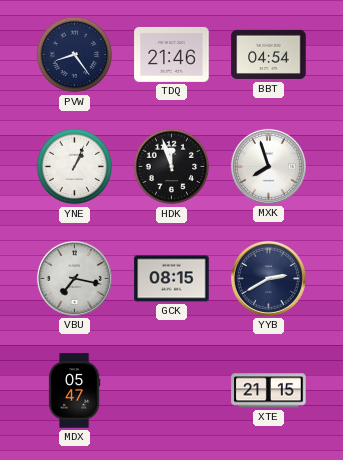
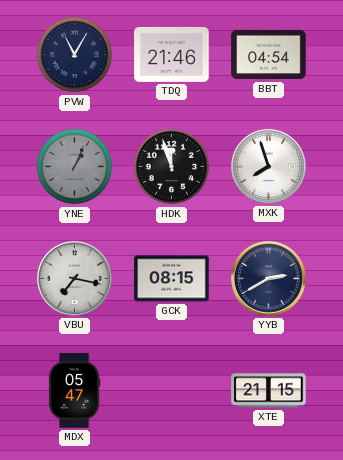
PVW: 8:24 -> 11:05
YNE dial: white -> grey
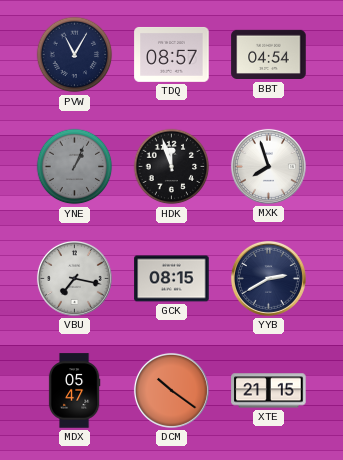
TDQ: 21:46 -> 08:57
DCM: none -> 10:21
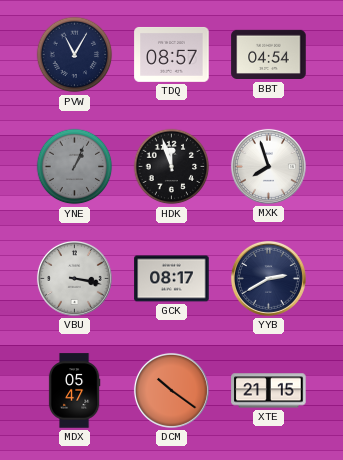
VBU: 7:17 -> 3:17
GCK: 08:15 -> 08:17
